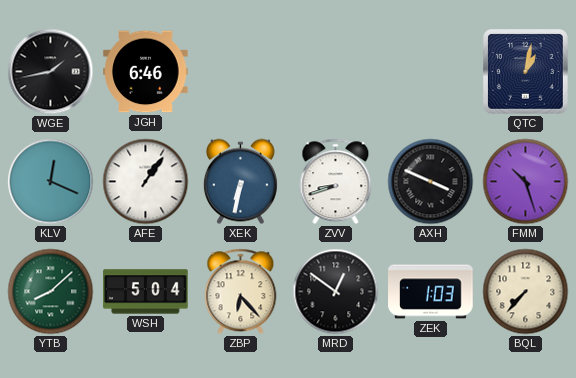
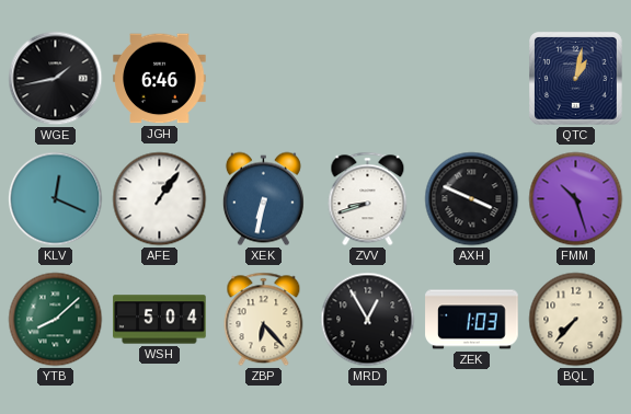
MRD: 12:51 -> 12:55
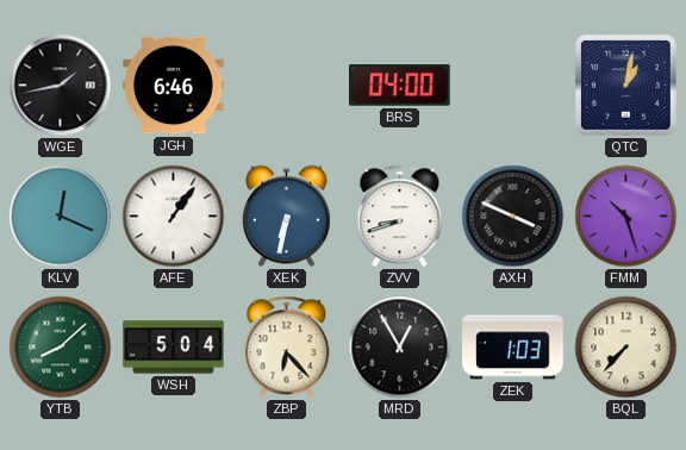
BRS: none -> 04:00
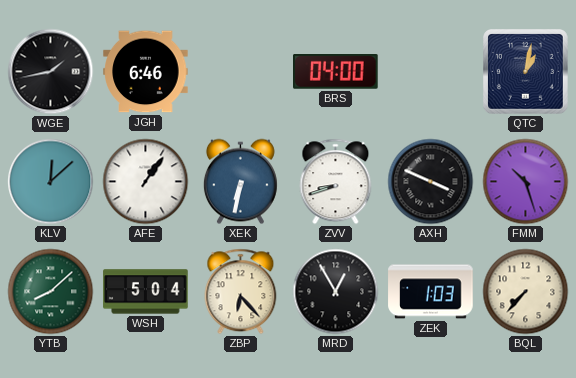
KLV: 12:19 -> 12:08
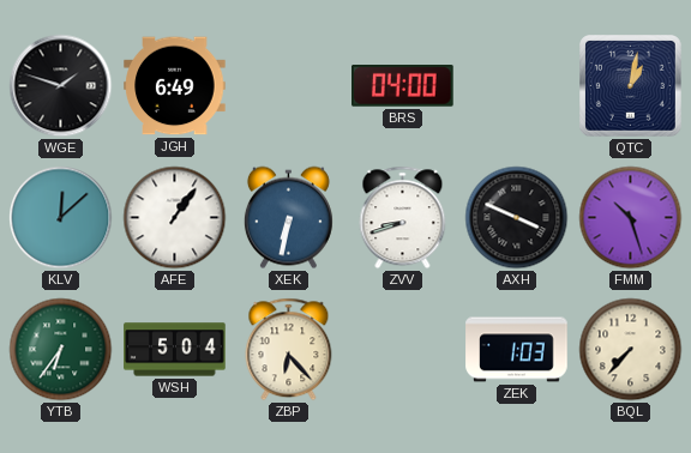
WGE: 1:43 -> 1:48
JGH: 6:46 -> 6:49
YTB: 8:08 -> 6:36
MRD: 12:55 -> none
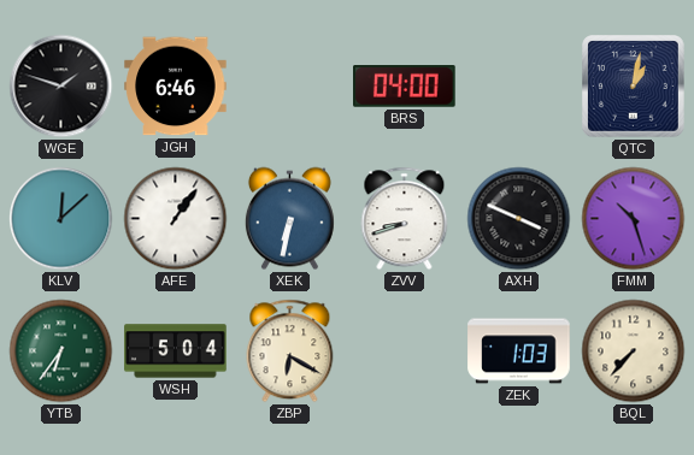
JGH: 6:49 -> 6:46
ZBP: 6:23 -> 6:20
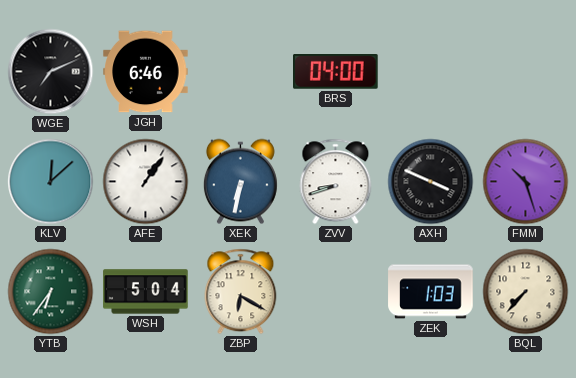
WGE: 1:48 -> 7:11
QTC: 1:02 -> none
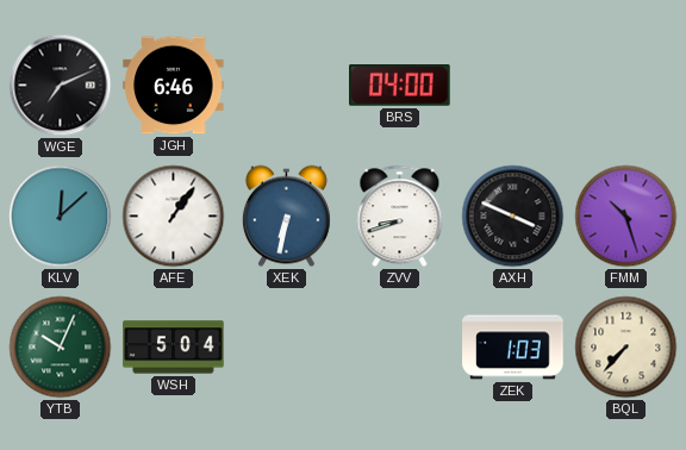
YTB: 6:36 -> 10:04
ZBP: 6:20 -> none
